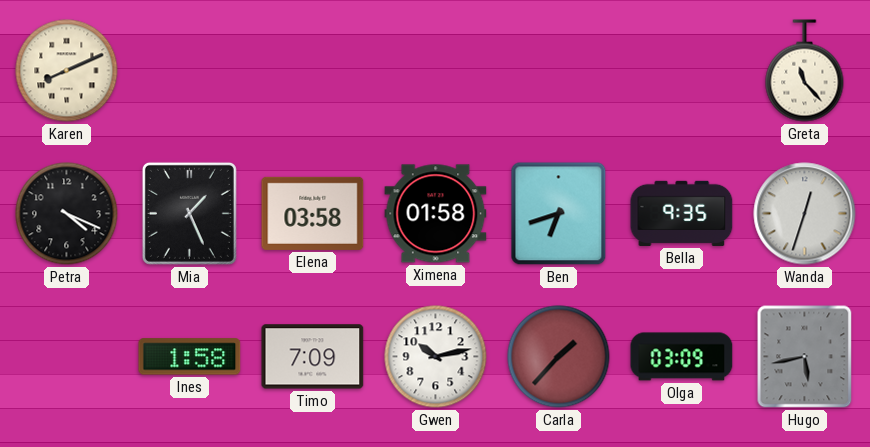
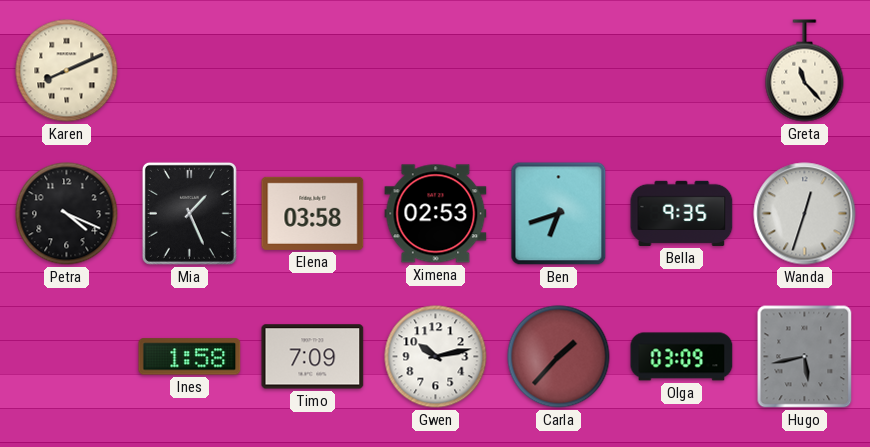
Ximena: 01:58 -> 02:53
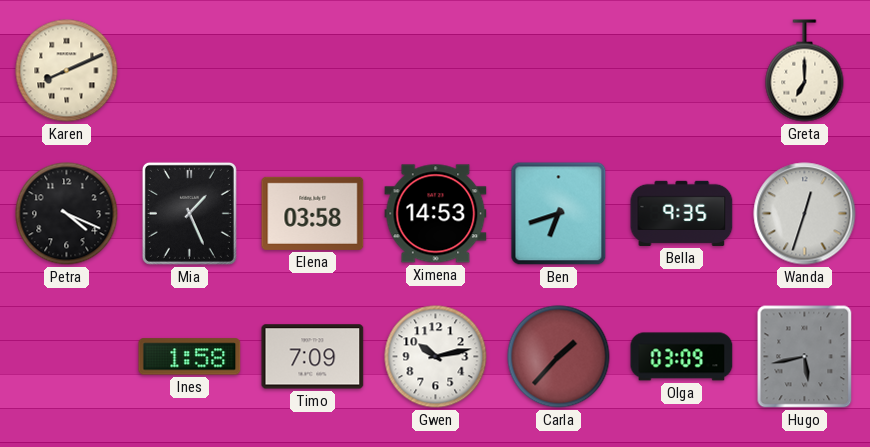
Greta: 11:23 -> 7:00
Ximena: 02:53 -> 14:53
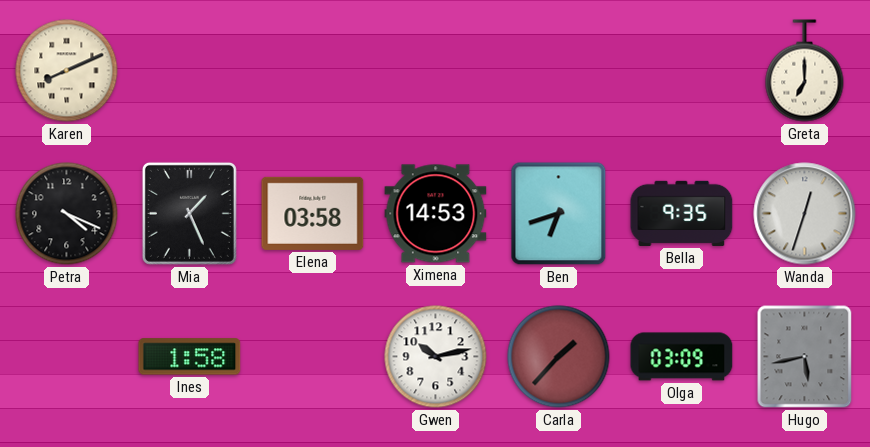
Timo: 7:09 -> none
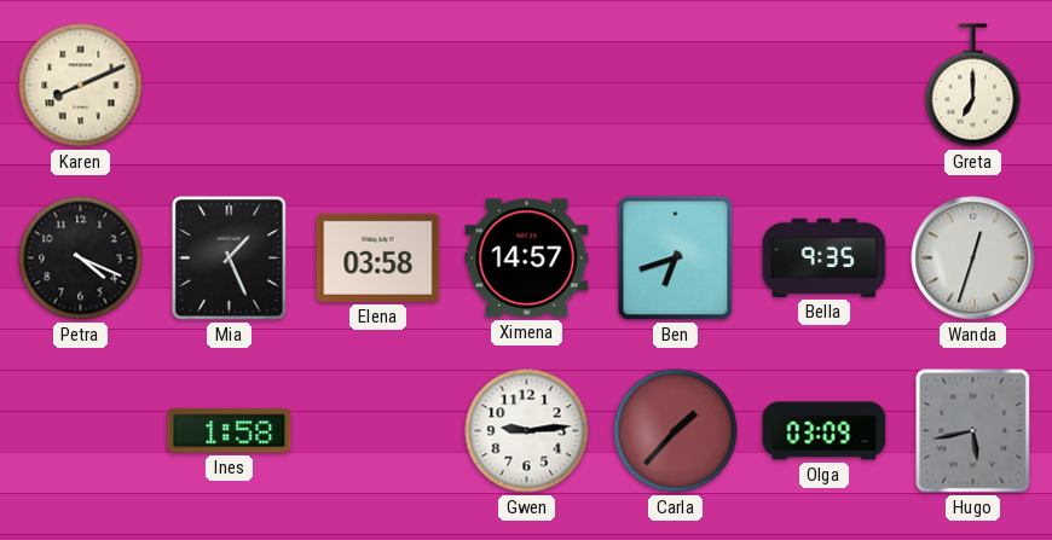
Ximena: 14:53 -> 14:57
Gwen: 10:13 -> 9:14
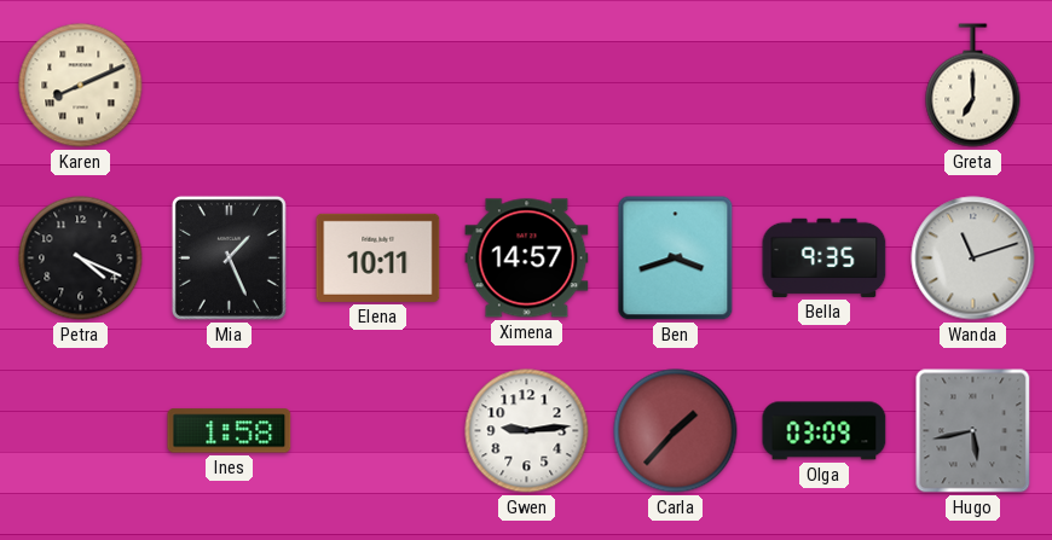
Elena: 03:58 -> 10:11
Ben: 6:42 -> 3:42
Wanda: 12:33 -> 11:12
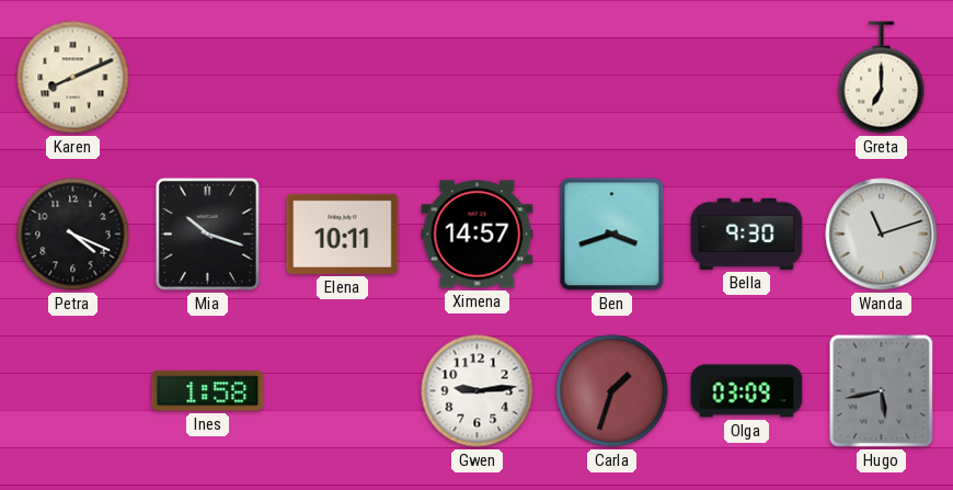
Mia: 1:26 -> 10:18
Bella: 9:35 -> 9:30
Carla: 1:37 -> 1:33
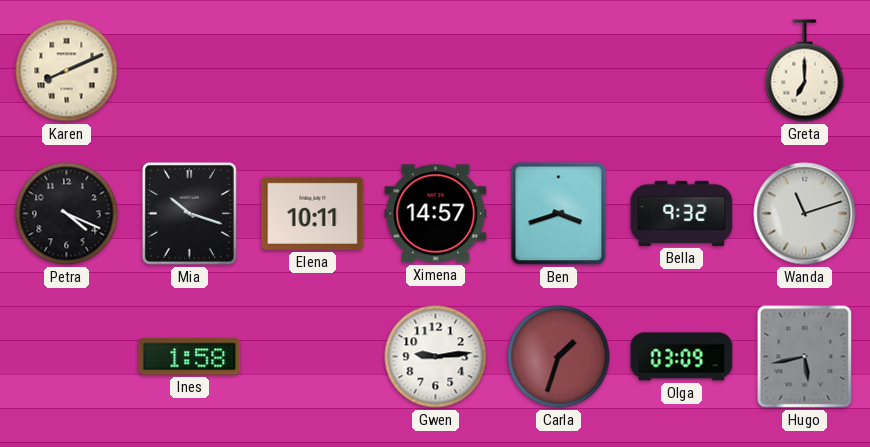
Bella: 9:30 -> 9:32
